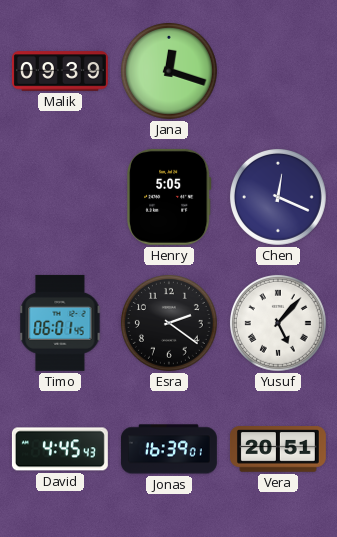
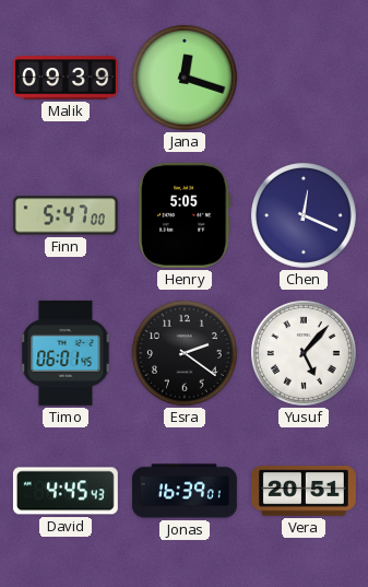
Finn: none -> 5:47
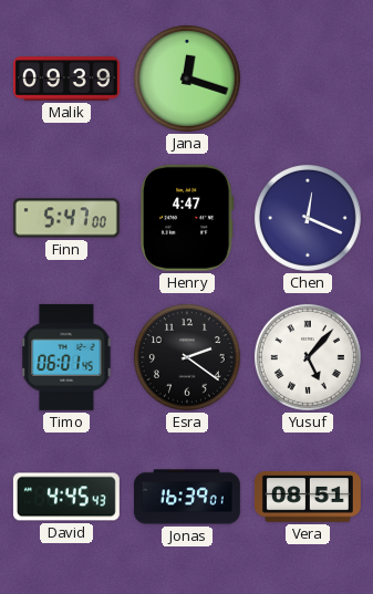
Henry: 5:05 -> 4:47
Vera: 20:51 -> 08:51
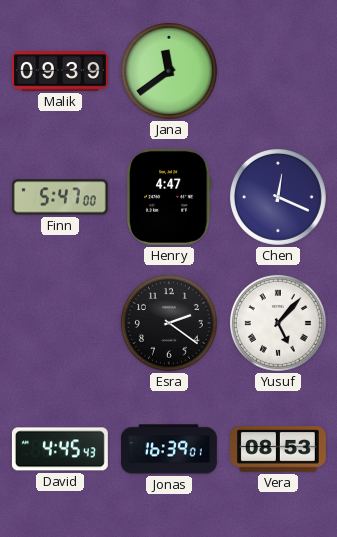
Jana: 12:18 -> 11:39
Timo: 06:01 -> none
Vera: 08:51 -> 08:53
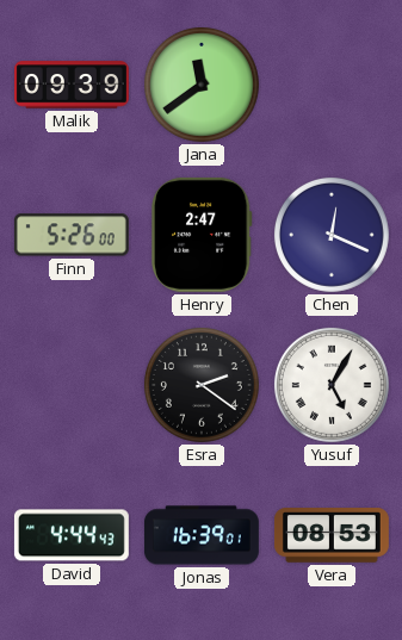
Finn: 5:47 -> 5:26
Henry: 4:47 -> 2:47
Yusuf: 5:07 -> 5:05
David: 4:45 -> 4:44
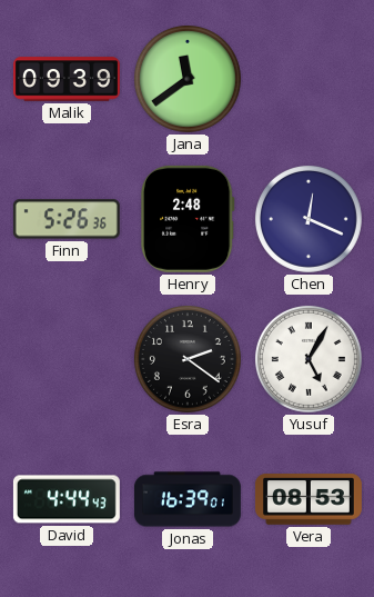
Finn: 5:26:00 -> 5:26:36
Henry: 2:47 -> 2:48
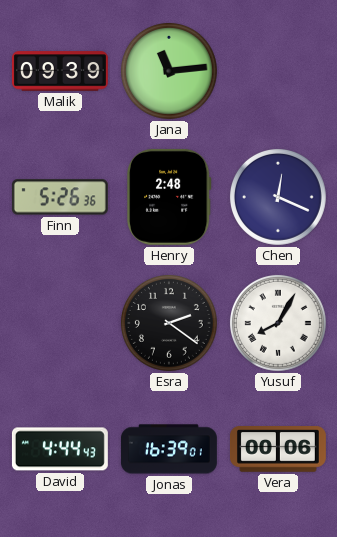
Jana: 11:39 -> 11:14
Yusuf: 5:05 -> 8:05
Vera: 08:53 -> 00:06
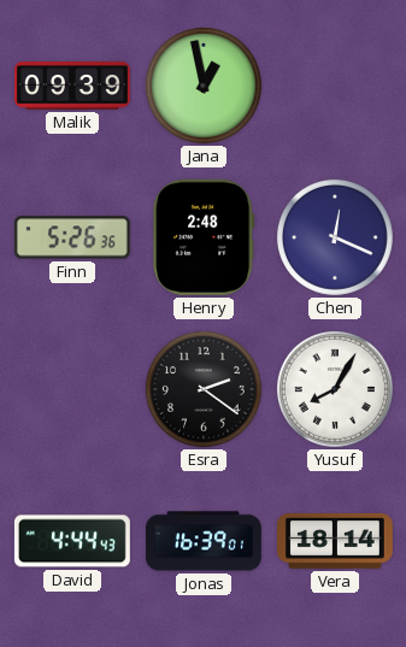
Jana: 11:14 -> 12:58
Vera: 00:06 -> 18:14
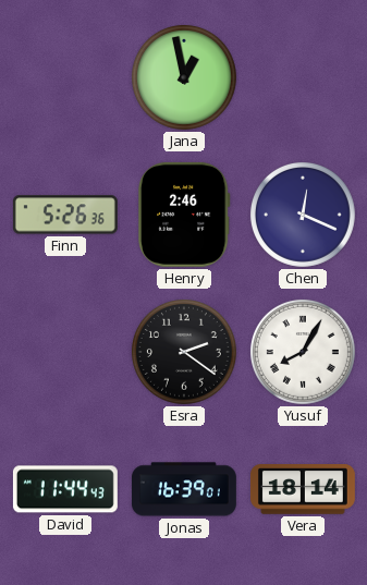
Malik: 09:39 -> none
Henry: 2:48 -> 2:46
David: 4:44 -> 11:44
